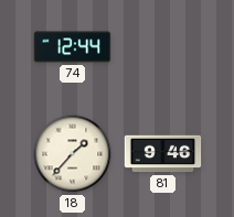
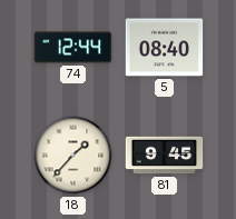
5: none -> 08:40
81: 9:46 -> 9:45
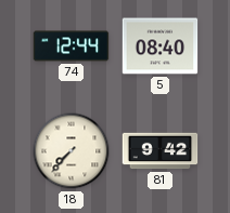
18: 1:37 -> 7:37
81: 9:45 -> 9:42
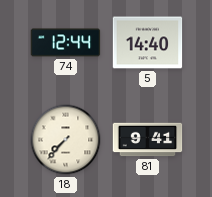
5: 08:40 -> 14:40
81: 9:42 -> 9:41
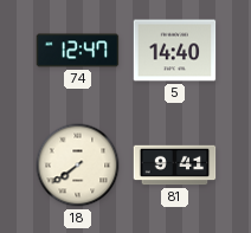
74: 12:44 -> 12:47
18: 7:37 -> 7:39
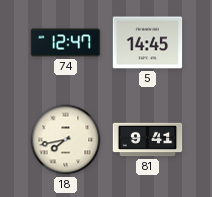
5: 14:40 -> 14:45
18: 7:39 -> 7:43
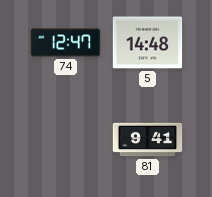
5: 14:45 -> 14:48
18: 7:43 -> none
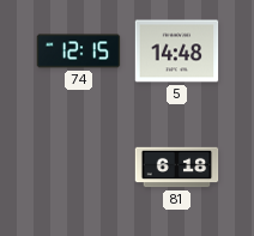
74: 12:47 -> 12:15
81: 9:41 -> 6:18
